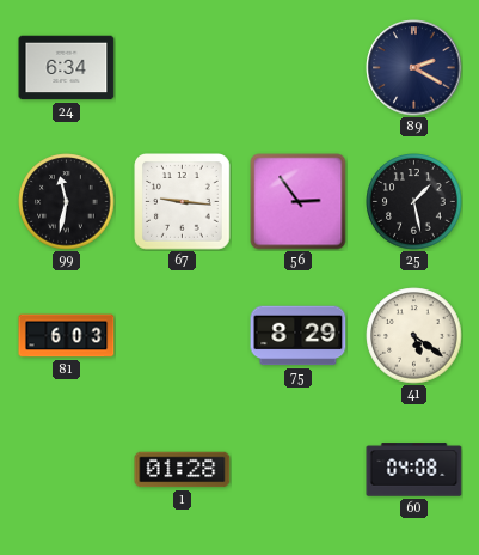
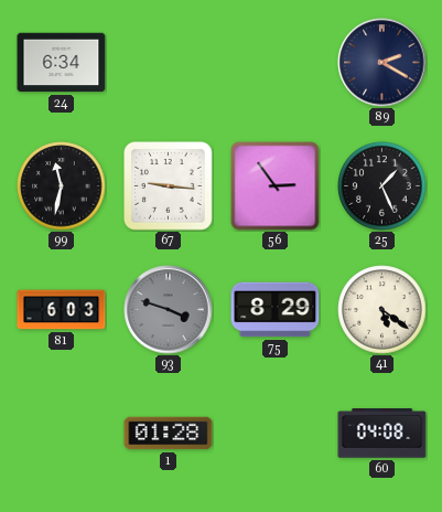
25: 1:28 -> 1:26
93: none -> 3:48
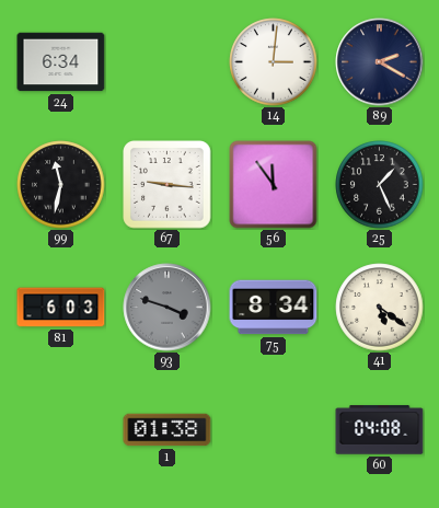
14: none -> 3:01
56: 2:54 -> 11:54
75: 8:29 -> 8:34
1: 01:28 -> 01:38
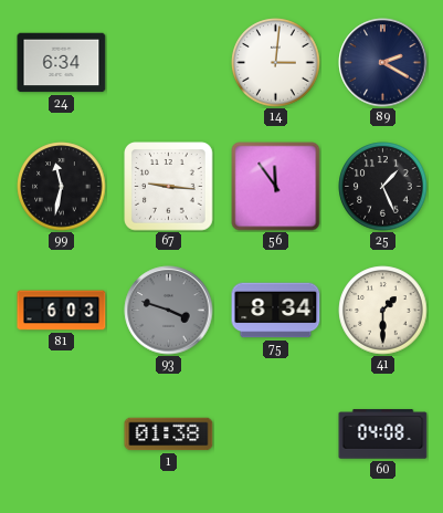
41: 5:21 -> 1:30
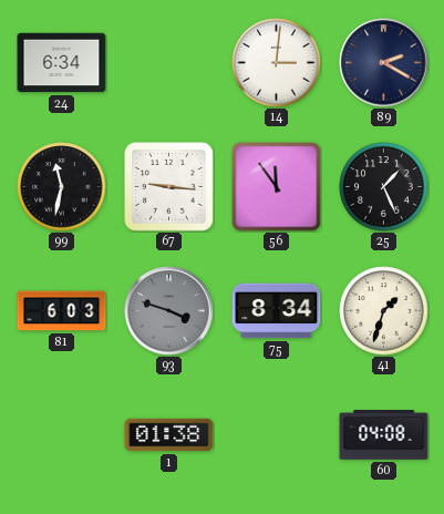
41: 1:30 -> 1:33
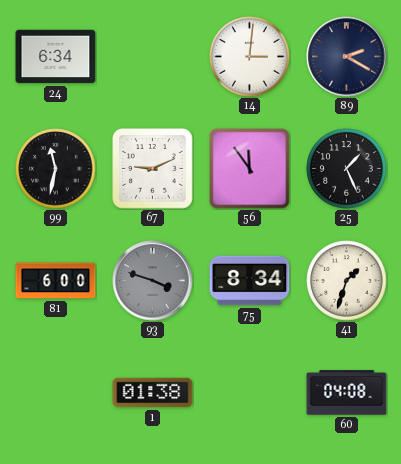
67: 9:16 -> 9:11
81: 6:03 -> 6:00
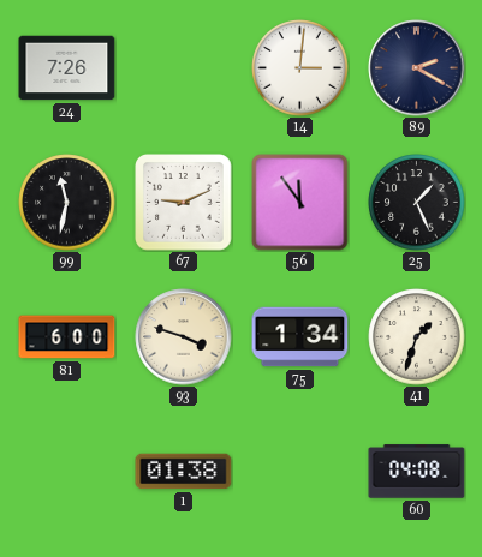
24: 6:34 -> 7:26
93 dial: grey -> cream
75: 8:34 -> 1:34
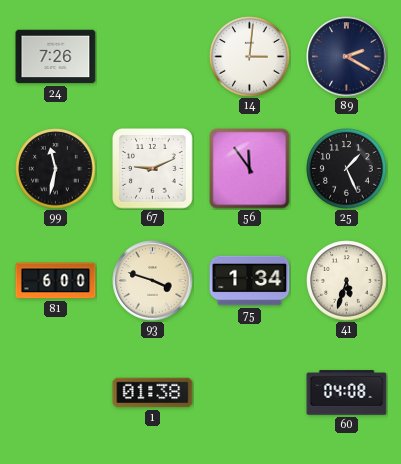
41: 1:33 -> 5:33
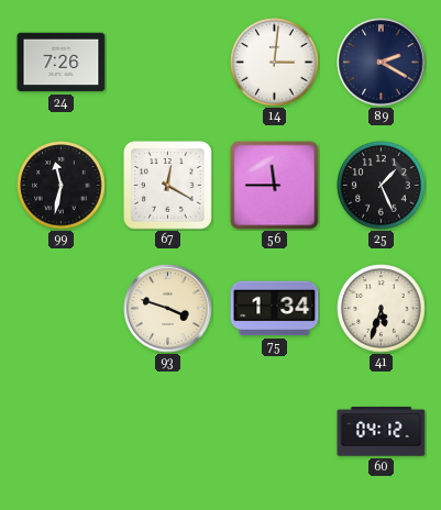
67: 9:11 -> 12:20
56: 11:54 -> 11:45
81: 6:00 -> none
1: 01:38 -> none
60: 04:08 -> 04:12
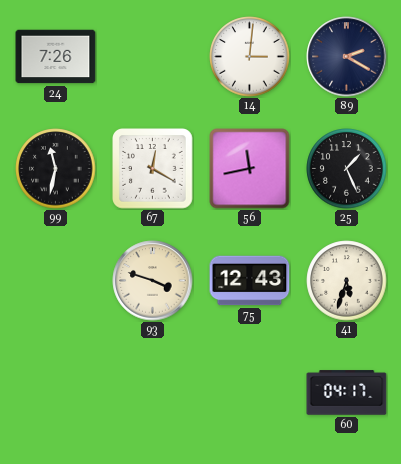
56: 11:45 -> 11:43
75: 1:34 -> 12:43
60: 04:12 -> 04:17
